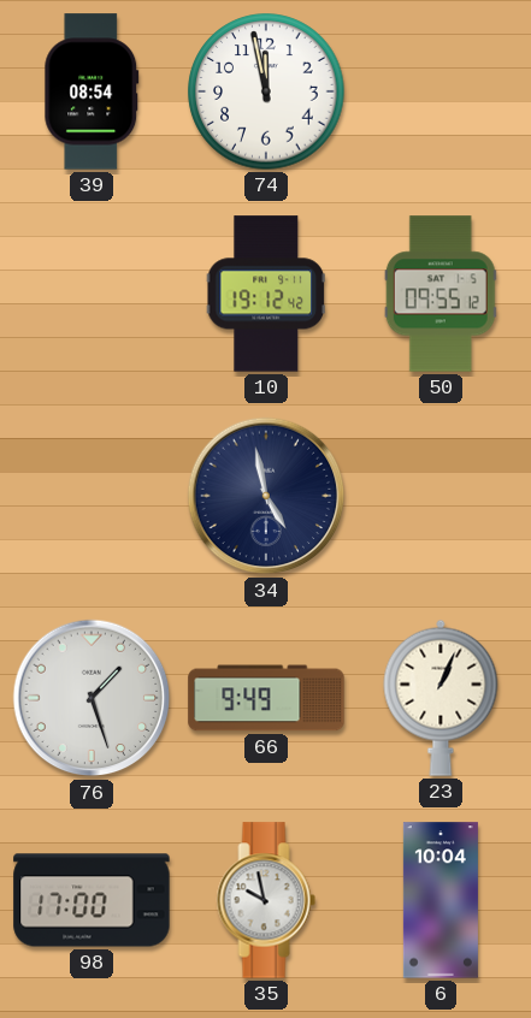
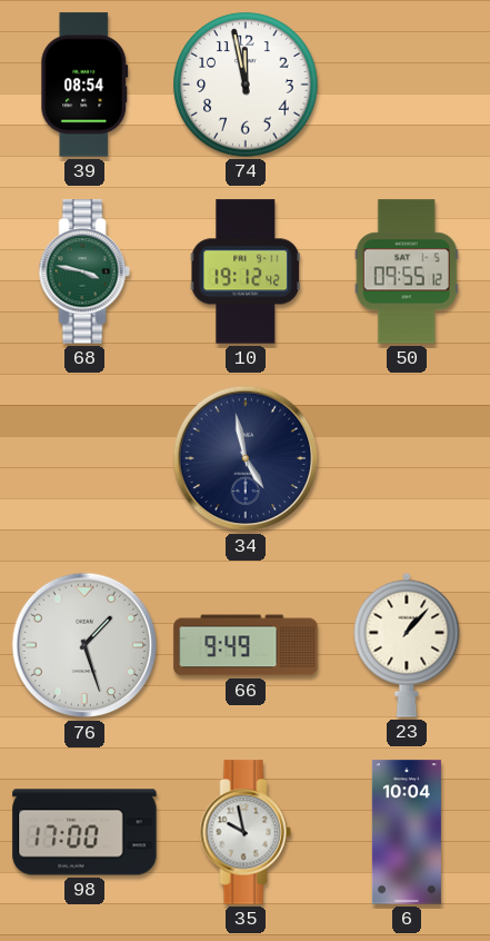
68: none -> 3:47
23: 1:04 -> 1:07
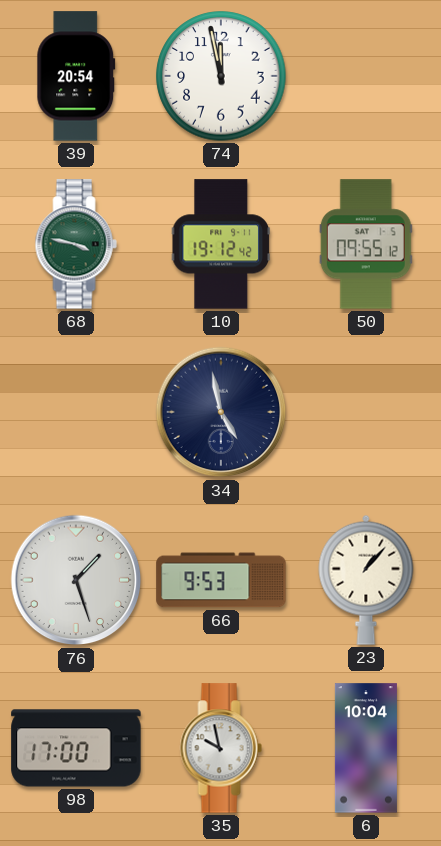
39: 08:54 -> 20:54
66: 9:49 -> 9:53
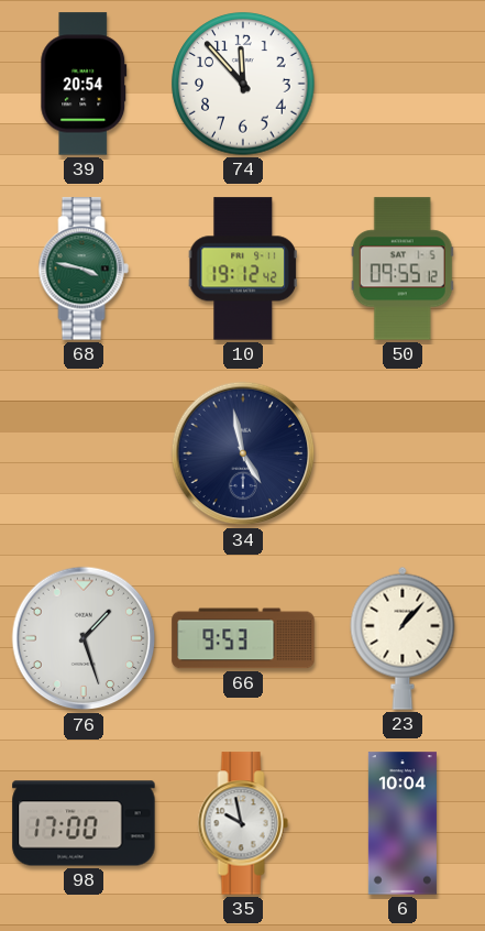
74: 11:58 -> 11:53
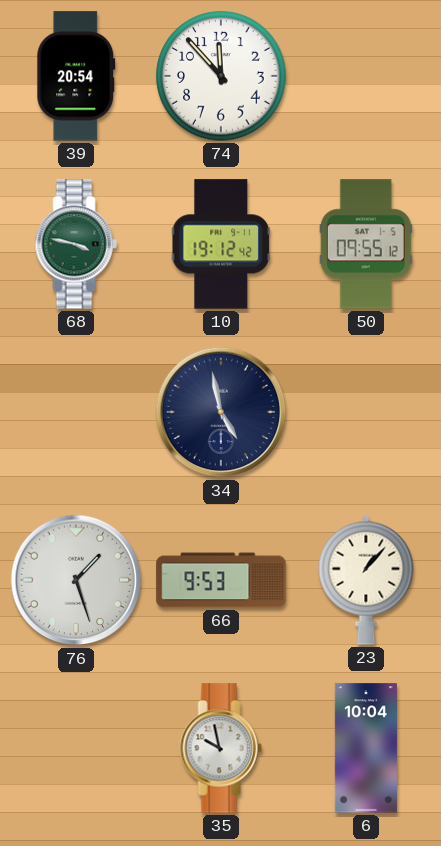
98: 17:00 -> none
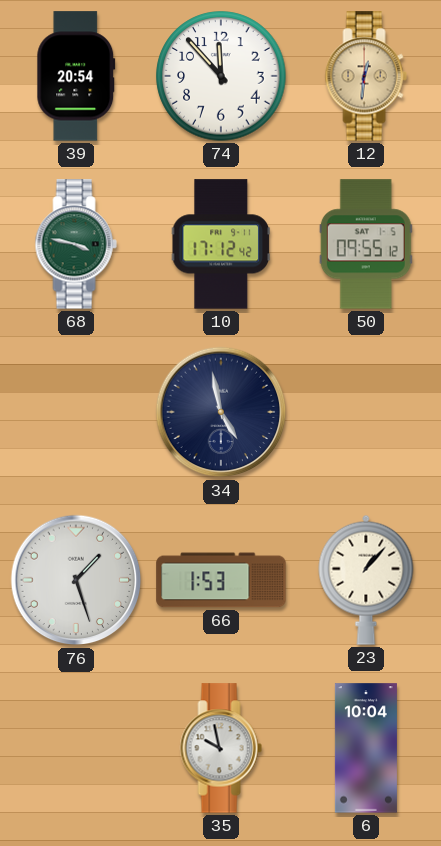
12: none -> 12:31
10: 19:12 -> 17:12
66: 9:53 -> 1:53
